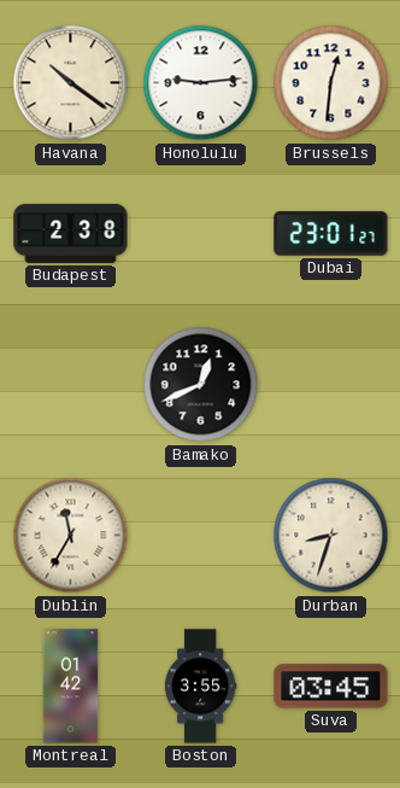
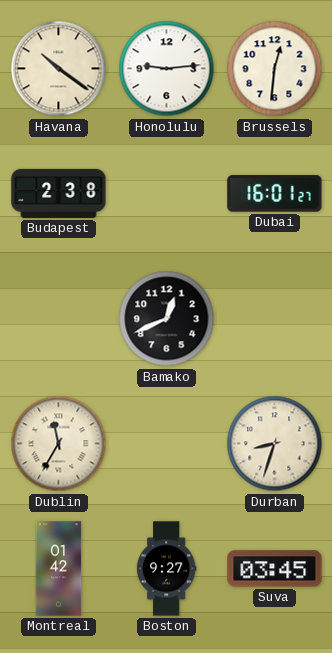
Dubai: 23:01 -> 16:01
Boston: 3:55 -> 9:27
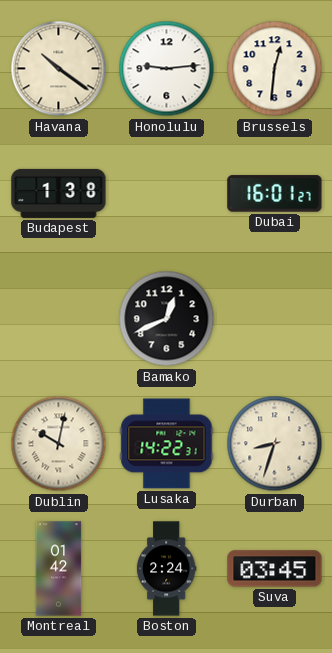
Budapest: 2:38 -> 1:38
Dublin: 11:35 -> 10:02
Lusaka: none -> 14:22
Boston: 9:27 -> 2:24
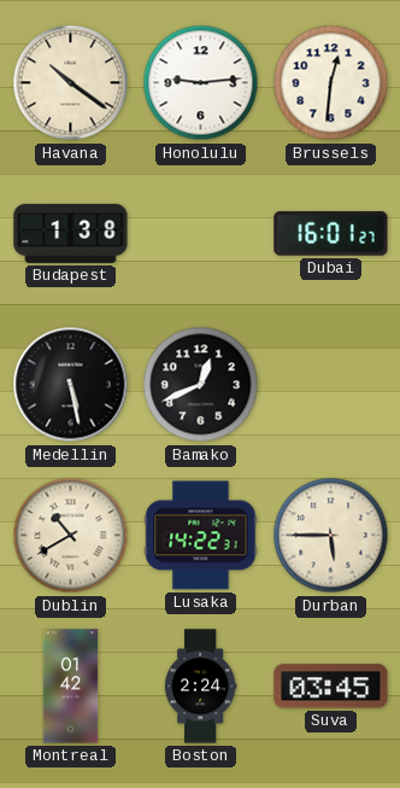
Medellin: none -> 5:28
Dublin: 10:02 -> 10:40
Durban: 8:33 -> 5:45
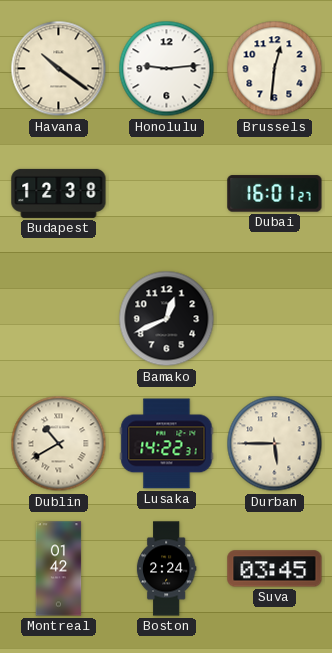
Budapest: 1:38 -> 12:38
Medellin: 5:28 -> none
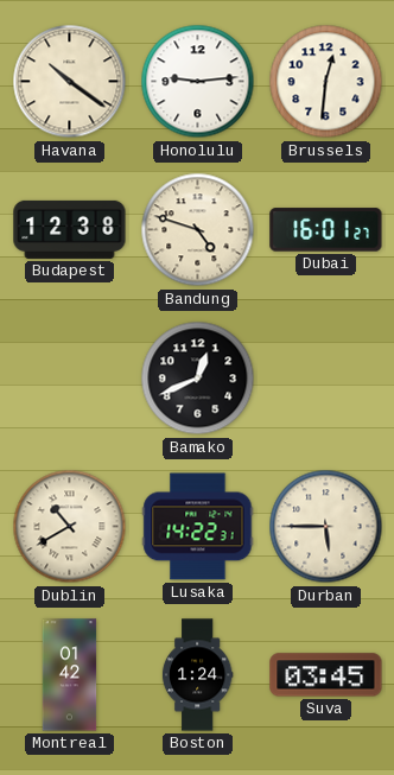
Bandung: none -> 4:48
Boston: 2:24 -> 1:24
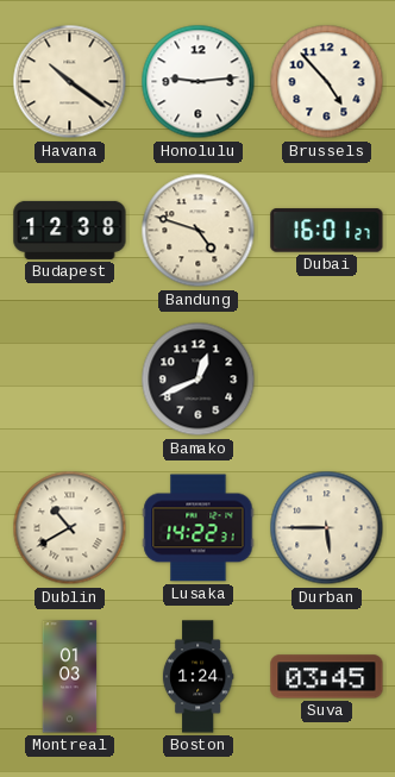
Brussels: 12:31 -> 4:53
Montreal: 01:42 -> 01:03
